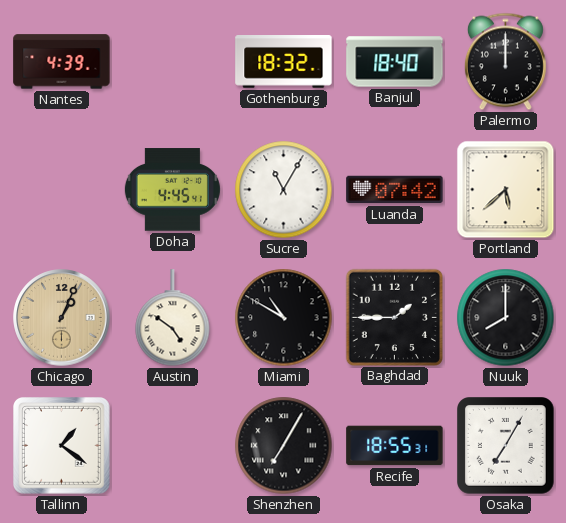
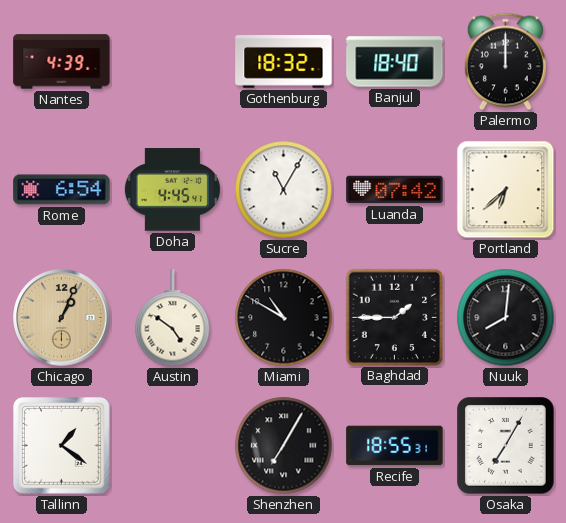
Rome: none -> 6:54
Portland: 5:38 -> 6:38
Nuuk: 8:00 -> 8:01
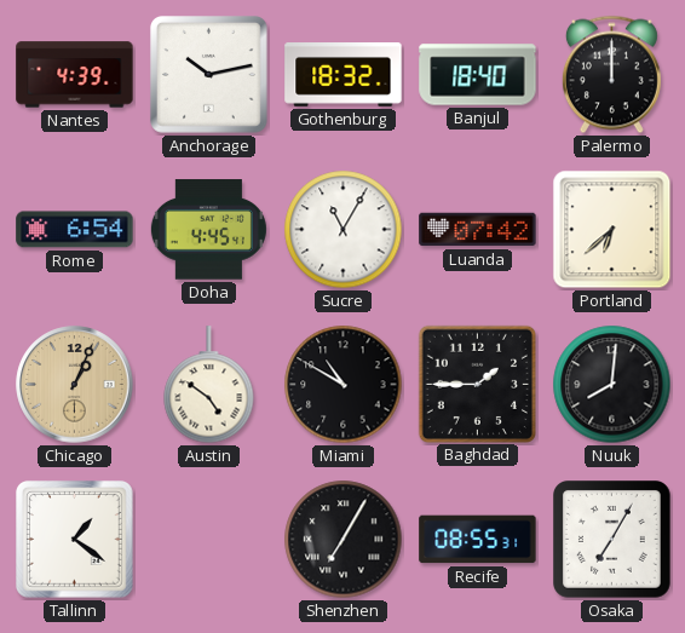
Anchorage: none -> 10:13
Recife: 18:55 -> 08:55
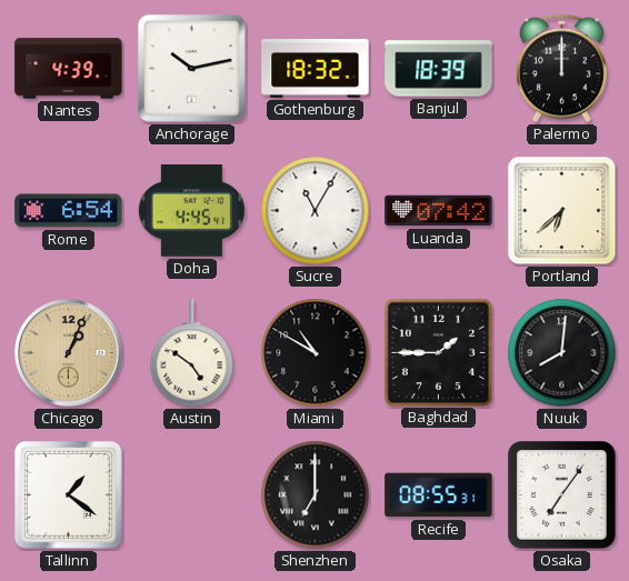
Banjul: 18:40 -> 18:39
Shenzhen: 7:05 -> 7:00
Osaka: 7:05 -> 7:06
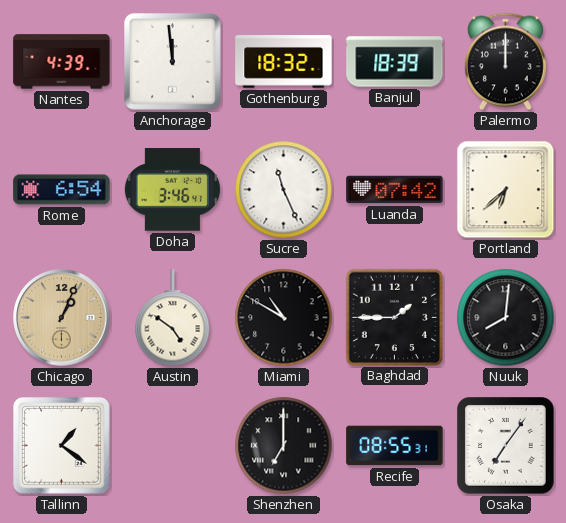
Anchorage: 10:13 -> 11:59
Doha: 4:45 -> 3:46
Sucre: 11:05 -> 11:26
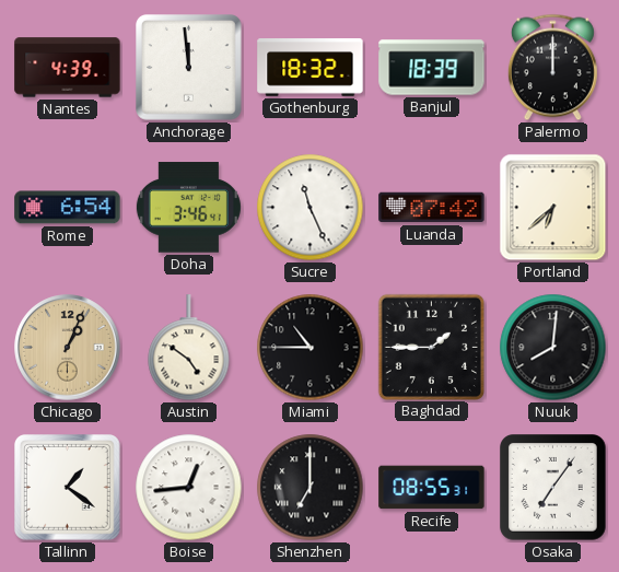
Miami: 10:50 -> 10:45
Boise: none -> 12:44
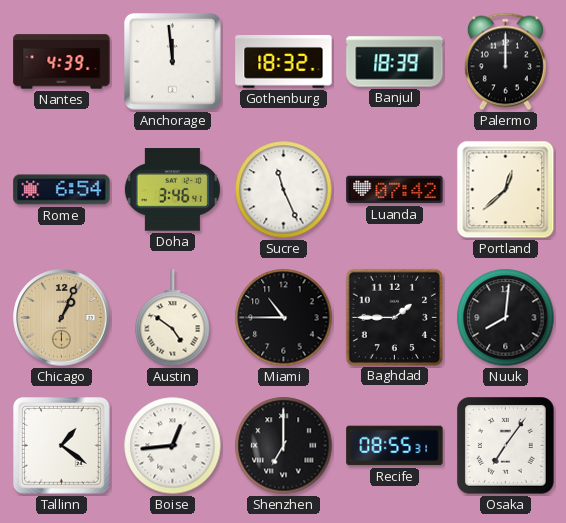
Portland: 6:38 -> 12:38
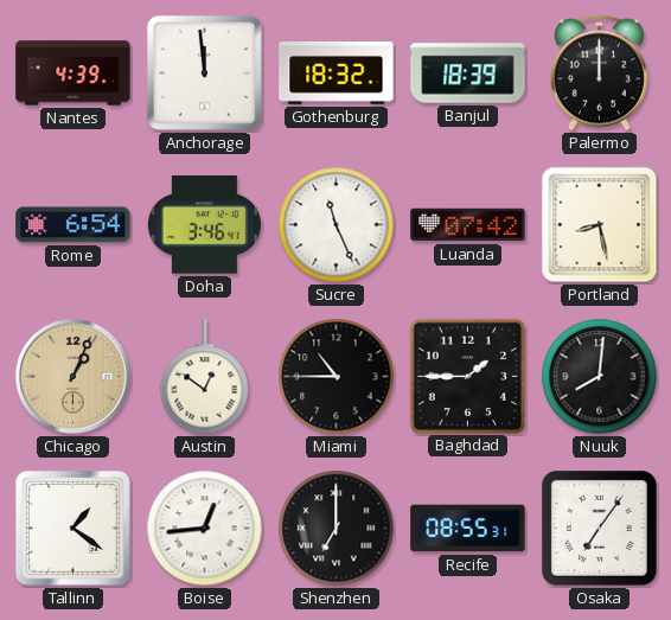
Portland: 12:38 -> 8:28
Austin: 4:51 -> 12:51
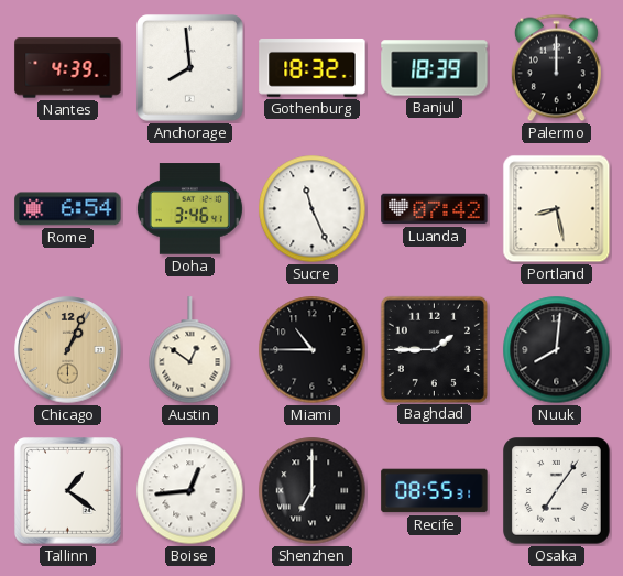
Anchorage: 11:59 -> 7:59
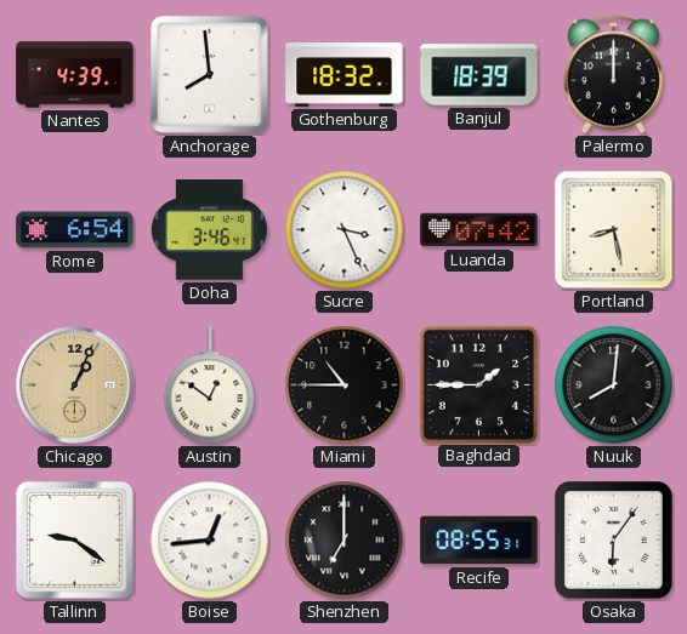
Sucre: 11:26 -> 3:26
Tallinn: 1:21 -> 9:21
Osaka: 7:06 -> 6:06
